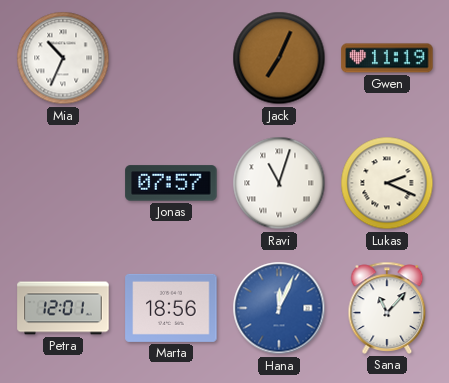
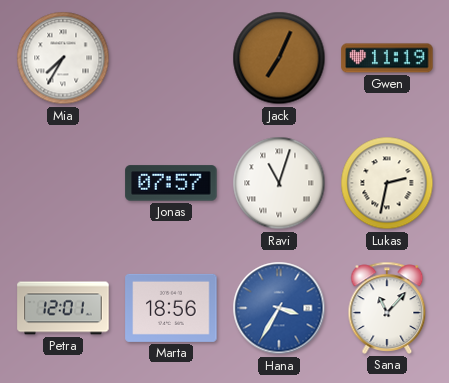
Mia: 10:34 -> 7:35
Lukas: 2:19 -> 2:32
Hana: 12:04 -> 3:35
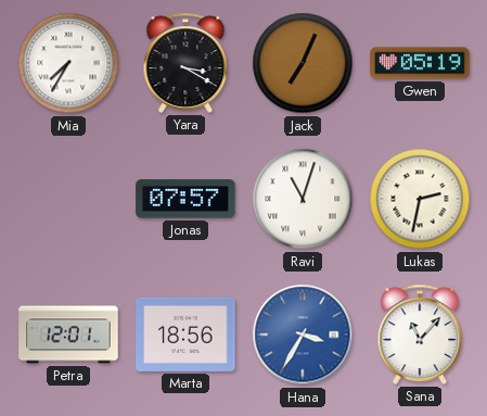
Yara: none -> 3:20
Gwen: 11:19 -> 05:19
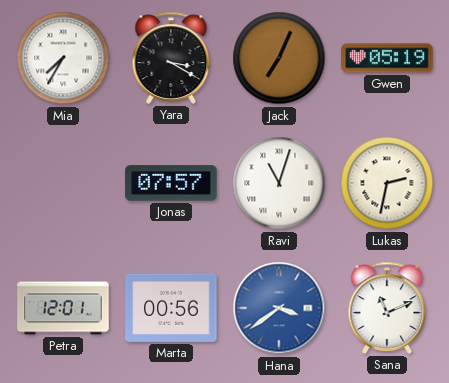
Marta: 18:56 -> 00:56
Hana: 3:35 -> 3:39
Sana: 11:07 -> 11:11
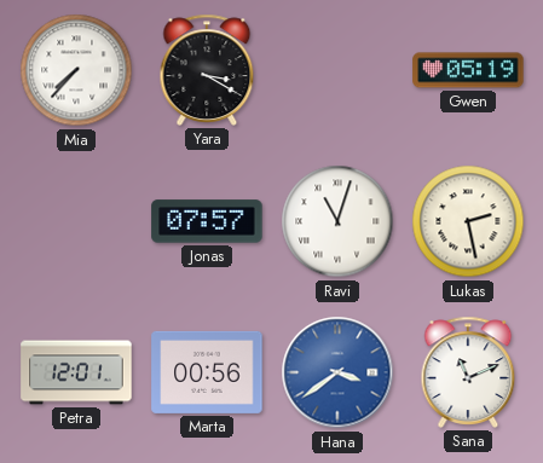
Mia: 7:35 -> 7:37
Jack: 7:04 -> none
Lukas: 2:32 -> 2:28
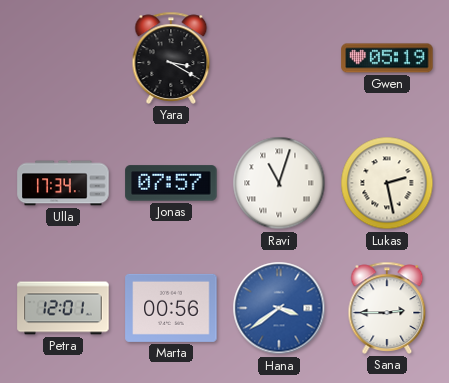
Mia: 7:37 -> none
Ulla: none -> 17:34
Sana: 11:11 -> 2:45
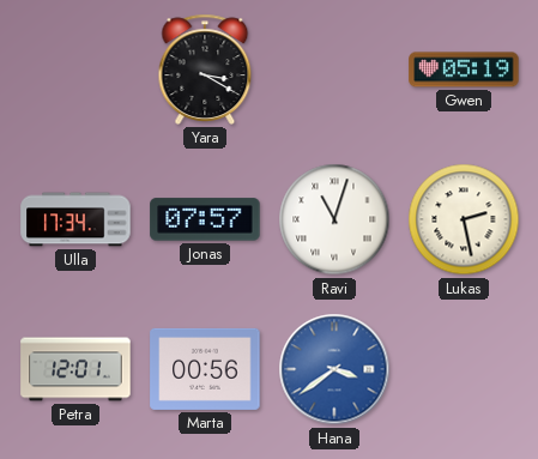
Sana: 2:45 -> none
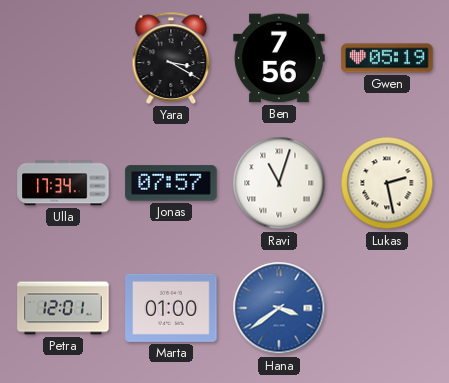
Ben: none -> 7:56
Marta: 00:56 -> 01:00
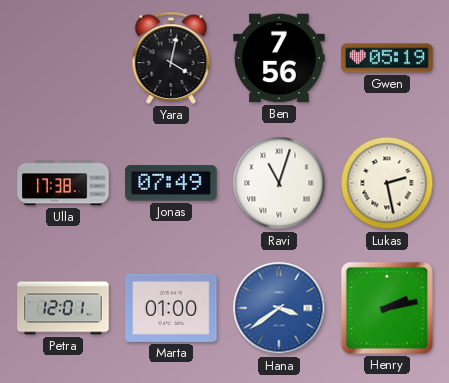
Yara: 3:20 -> 4:02
Ulla: 17:34 -> 17:38
Jonas: 07:57 -> 07:49
Henry: none -> 2:13
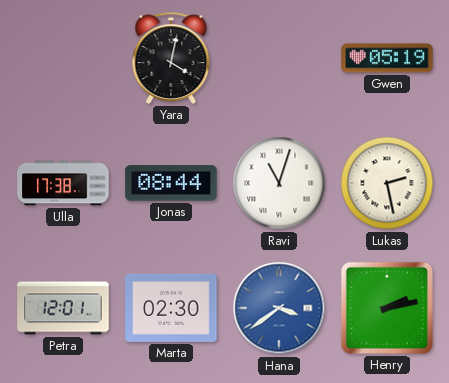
Ben: 7:56 -> none
Jonas: 07:49 -> 08:44
Marta: 01:00 -> 02:30
